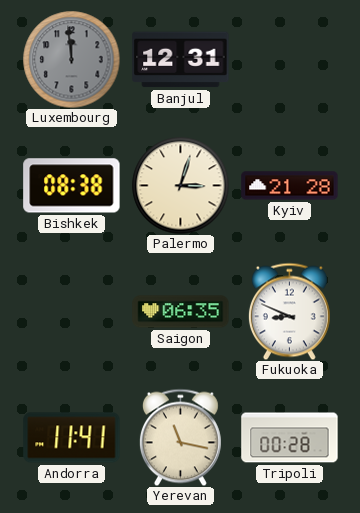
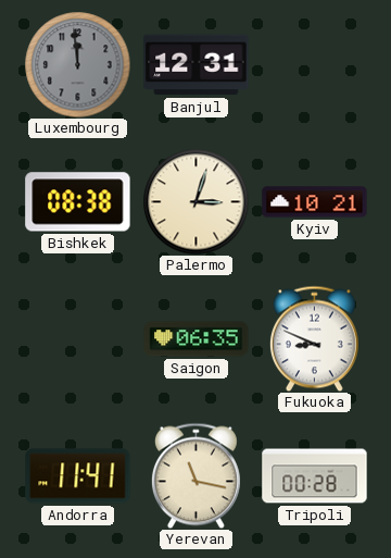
Kyiv: 21:28 -> 10:21
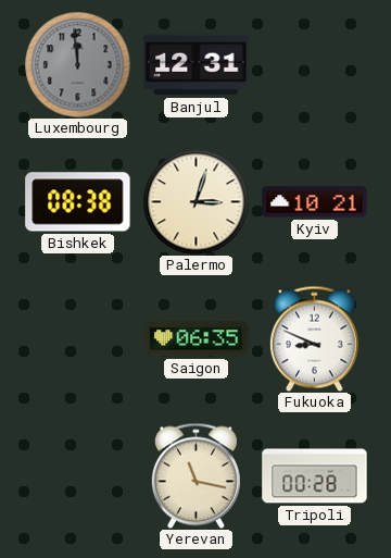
Andorra: 11:41 -> none
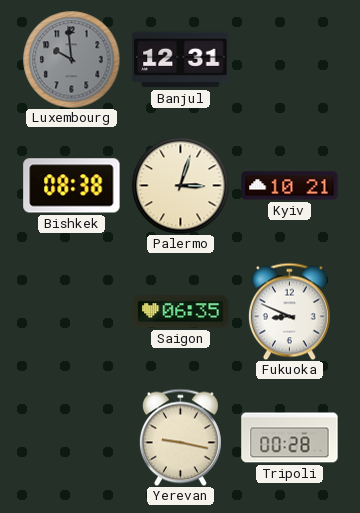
Luxembourg: 11:59 -> 9:59
Yerevan: 11:17 -> 9:17
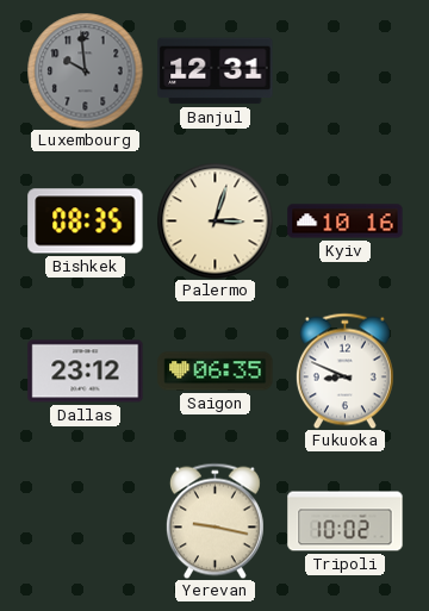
Bishkek: 08:38 -> 08:35
Kyiv: 10:21 -> 10:16
Dallas: none -> 23:12
Tripoli: 00:28 -> 10:02
